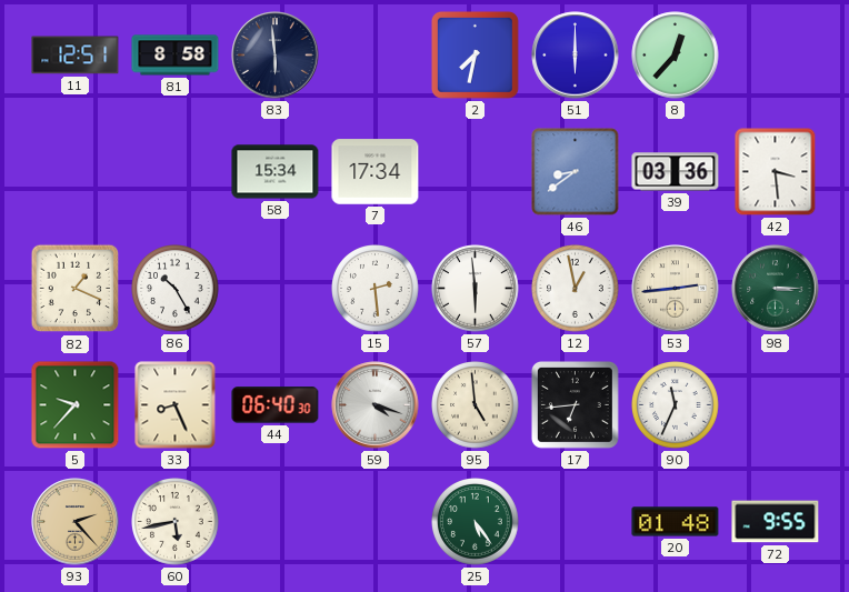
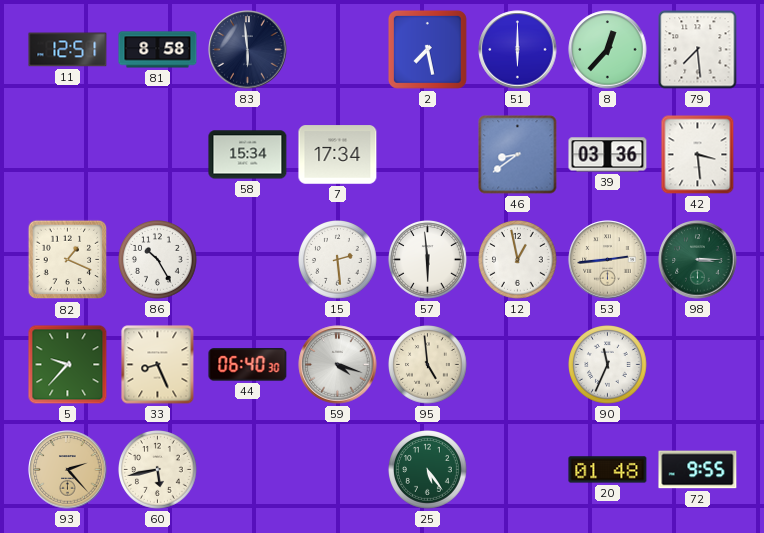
2: 7:32 -> 7:28
79: none -> 7:29
17: 6:44 -> none
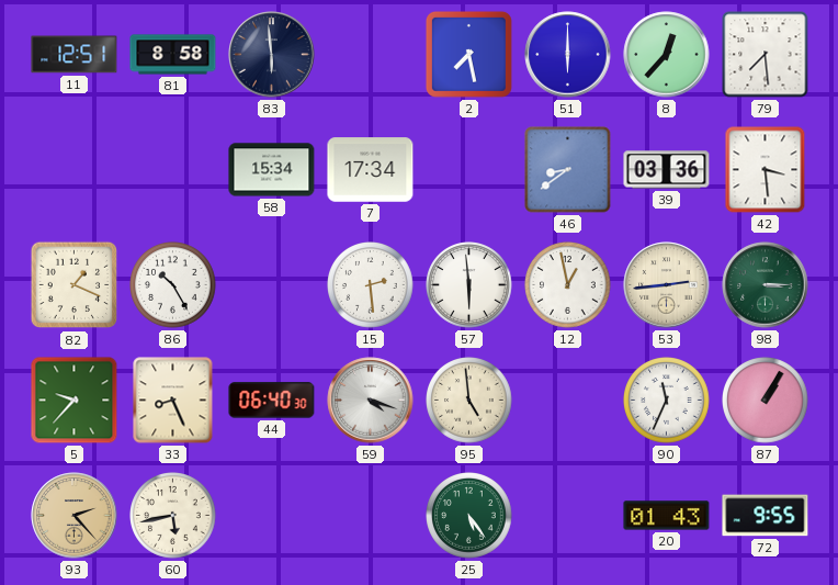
87: none -> 1:05
20: 01:48 -> 01:43
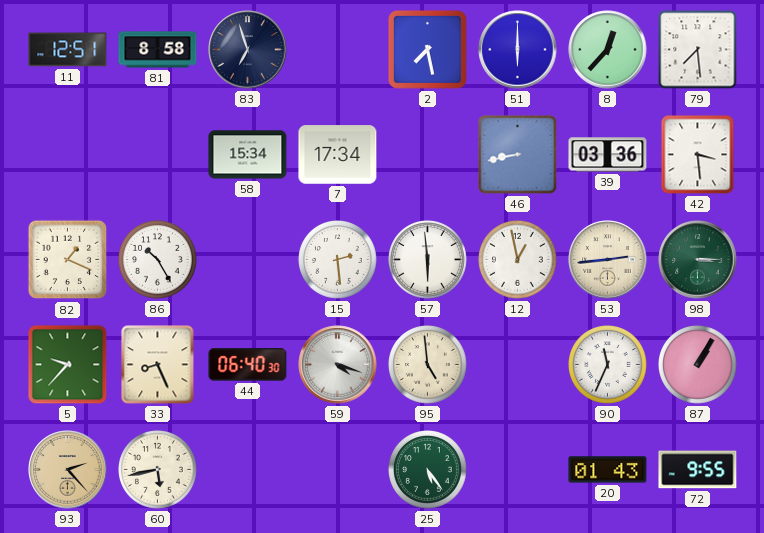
83: 5:59 -> 6:57
46: 8:39 -> 8:43
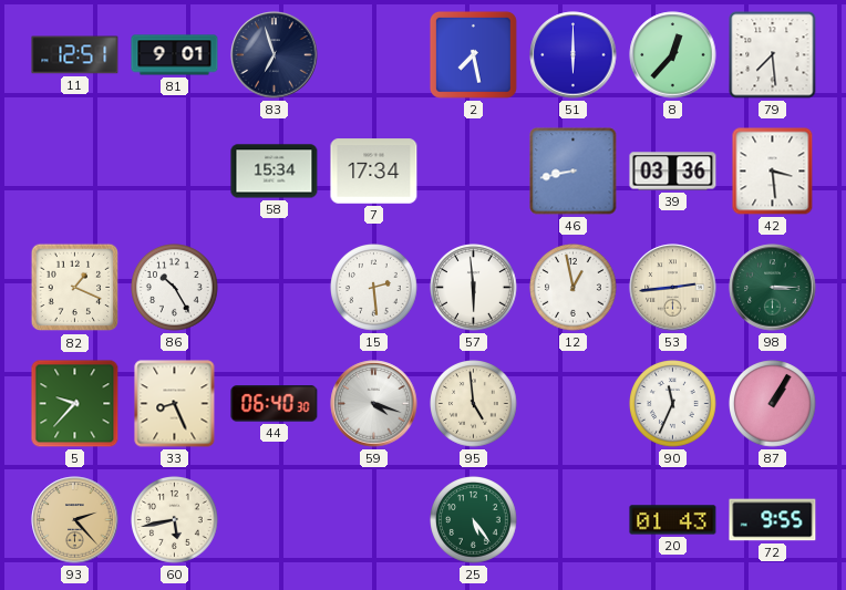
81: 8:58 -> 9:01
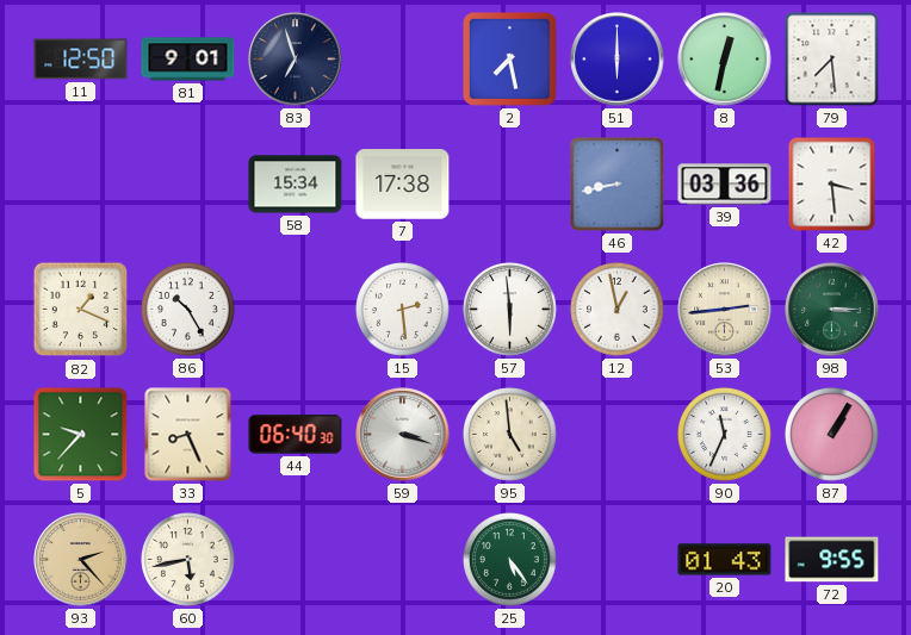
11: 12:51 -> 12:50
8: 12:37 -> 12:32
7: 17:34 -> 17:38
59: 4:18 -> 3:18
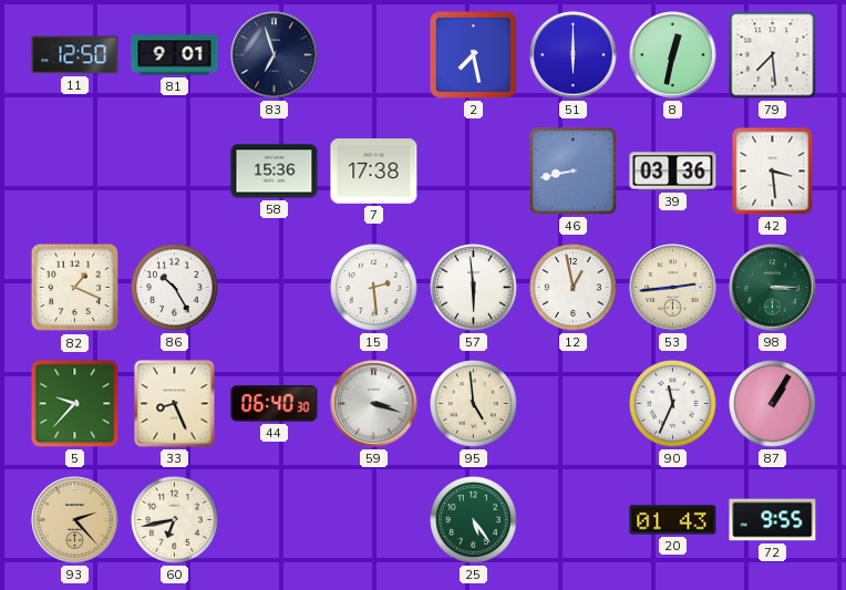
58: 15:34 -> 15:36
60: 5:43 -> 6:43
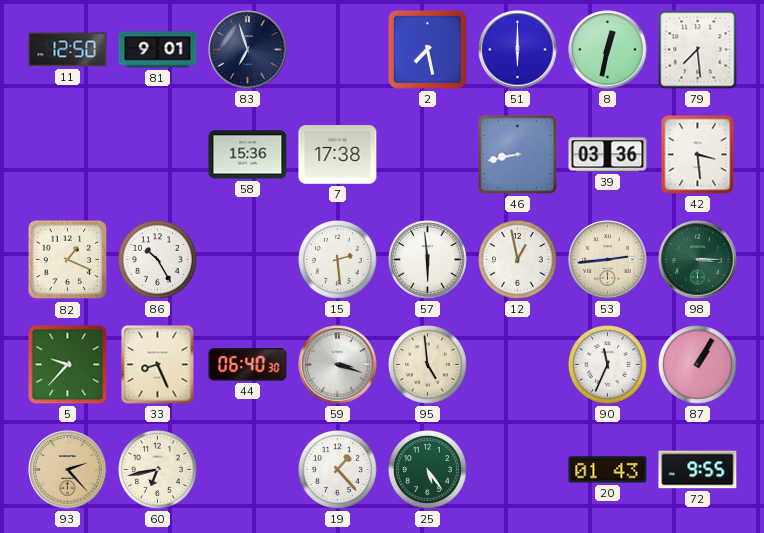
19: none -> 1:23
